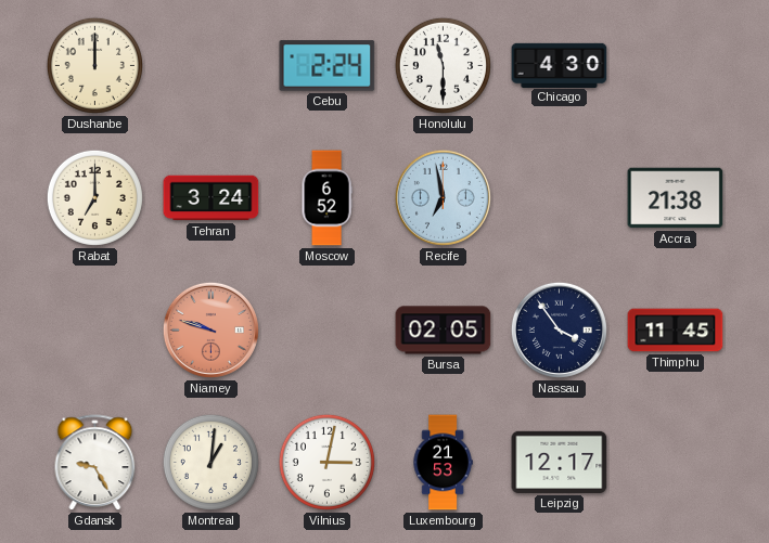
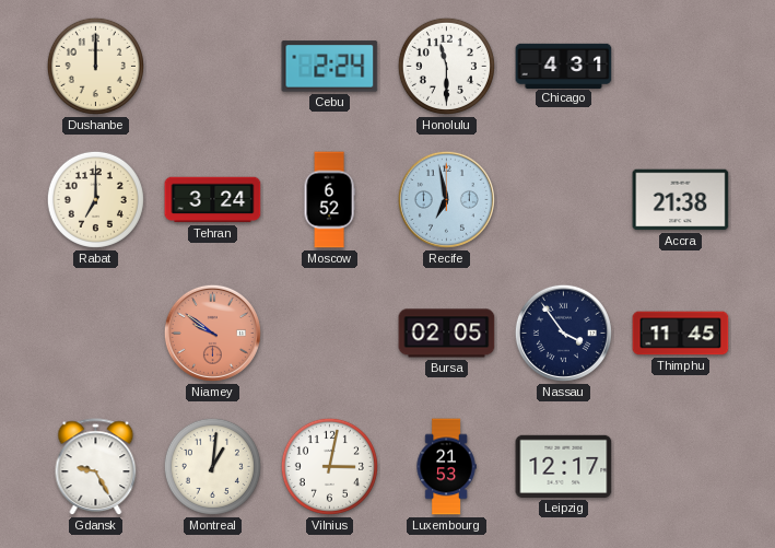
Chicago: 4:30 -> 4:31
Niamey: 9:48 -> 9:51
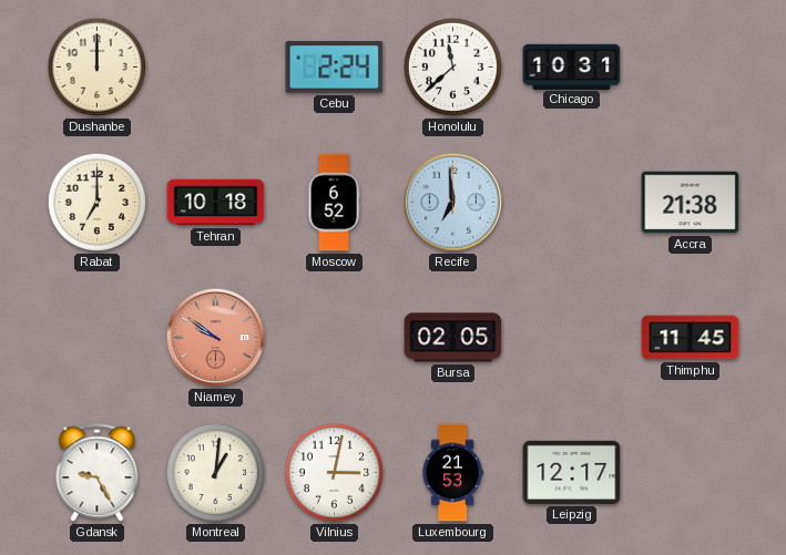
Honolulu: 11:30 -> 11:38
Chicago: 4:31 -> 10:31
Tehran: 3:24 -> 10:18
Recife: 6:58 -> 6:59
Nassau: 3:54 -> none
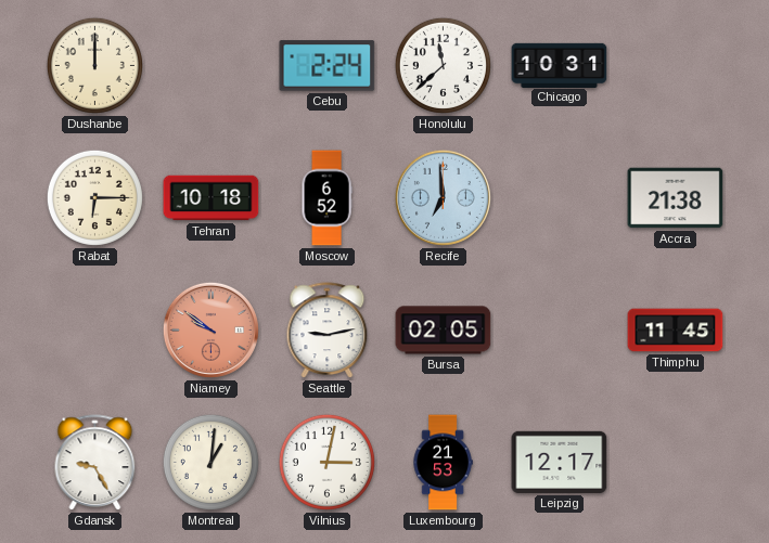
Rabat: 7:00 -> 6:15
Seattle: none -> 9:13
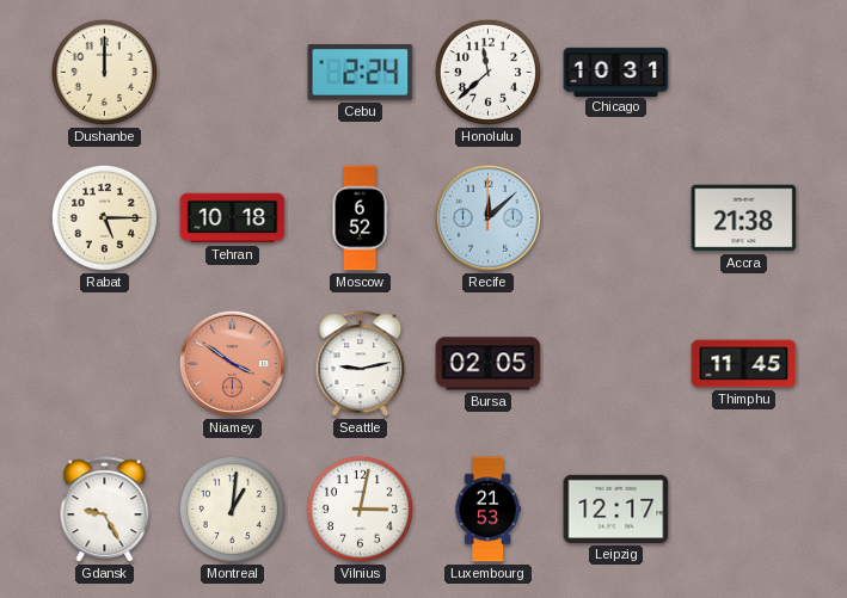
Rabat: 6:15 -> 5:15
Recife: 6:59 -> 12:08
Niamey: 9:51 -> 3:51
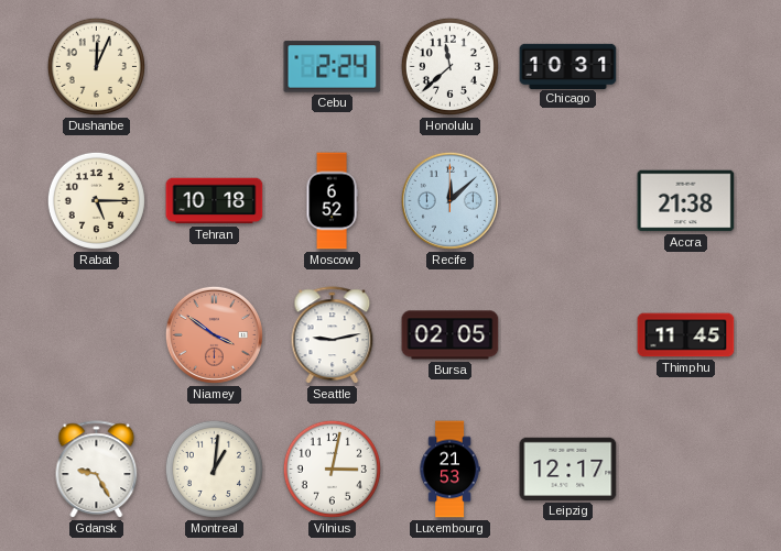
Dushanbe: 12:00 -> 12:04
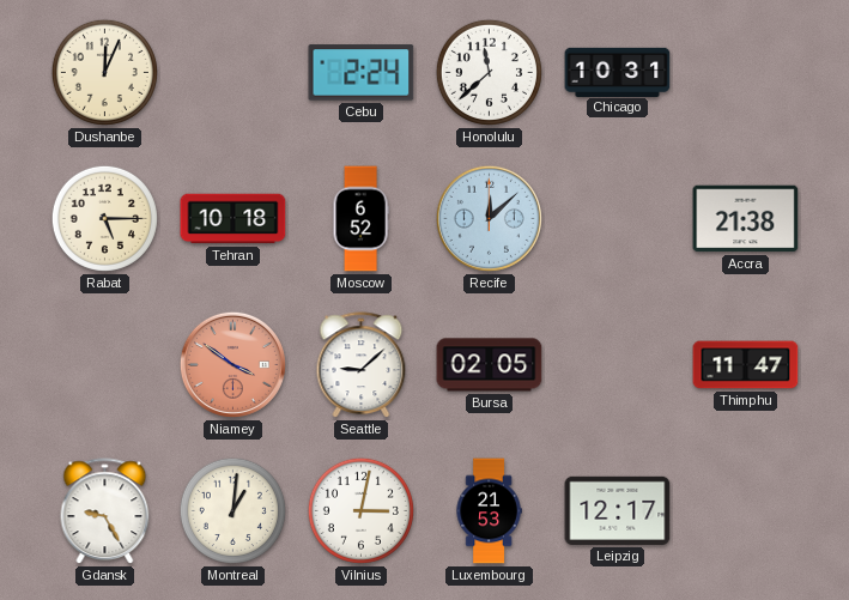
Seattle: 9:13 -> 9:08
Thimphu: 11:45 -> 11:47
